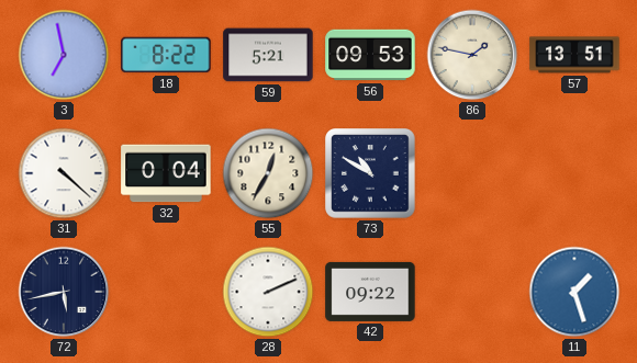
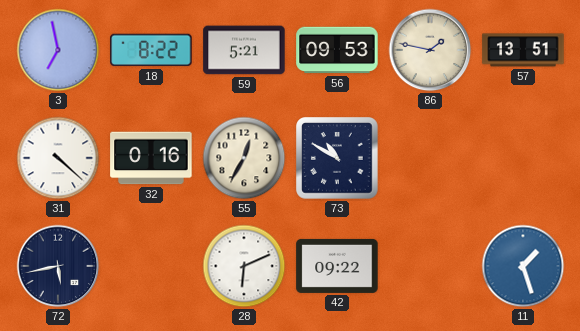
32: 0:04 -> 0:16
28: 2:11 -> 6:11
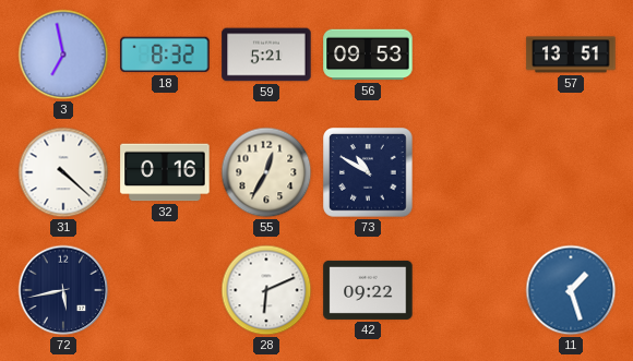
18: 8:22 -> 8:32
86: 1:47 -> none
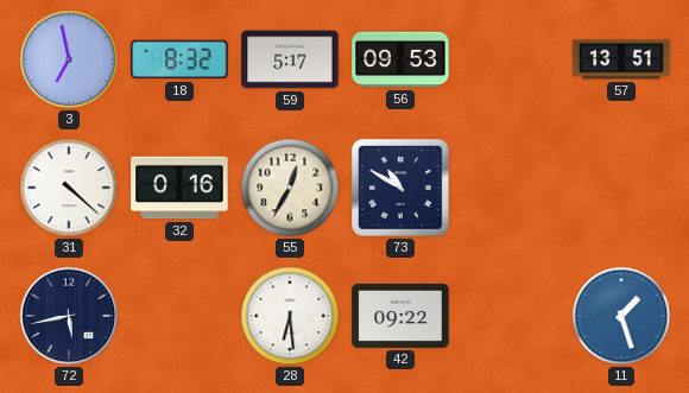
59: 5:21 -> 5:17
28: 6:11 -> 6:29
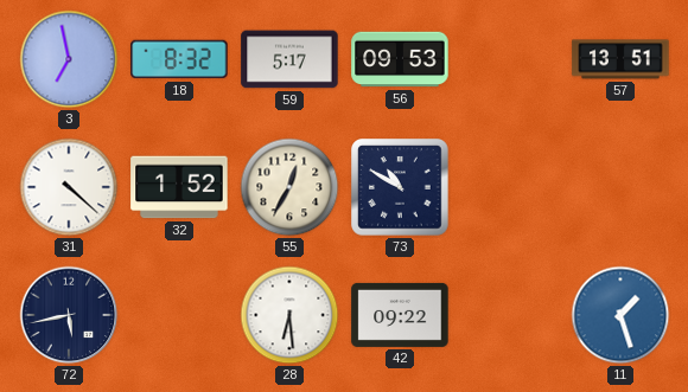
32: 0:16 -> 1:52
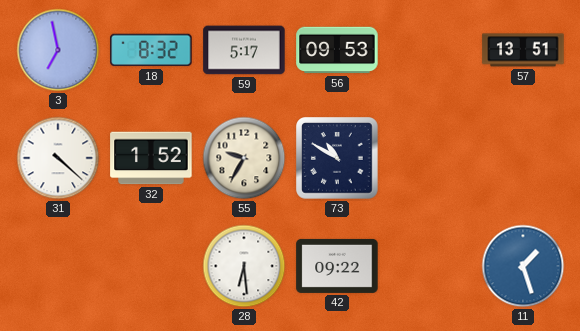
55: 12:35 -> 9:35
72: 5:43 -> none
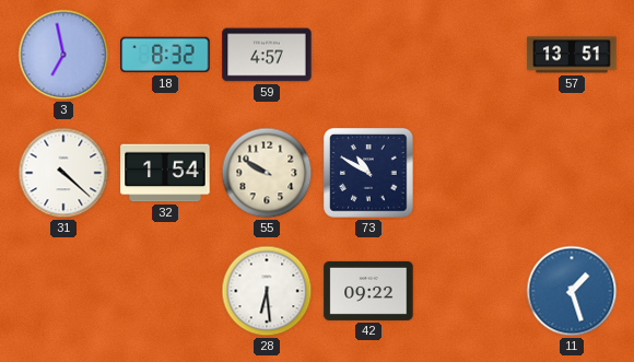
59: 5:17 -> 4:57
56: 09:53 -> none
32: 1:52 -> 1:54
55: 9:35 -> 9:50
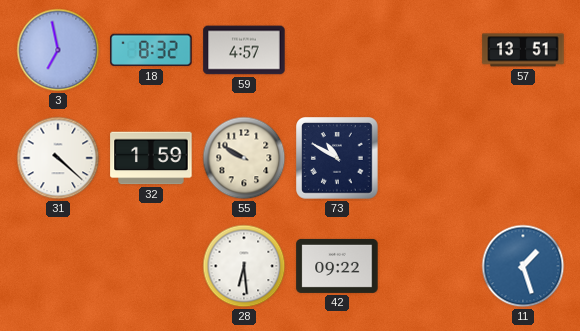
32: 1:54 -> 1:59
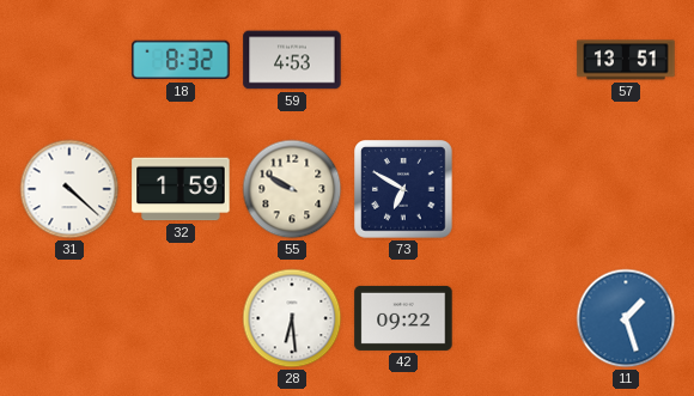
3: 6:58 -> none
59: 4:57 -> 4:53
73: 10:50 -> 6:50
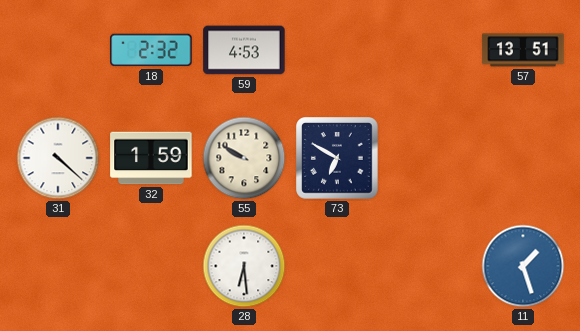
18: 8:32 -> 2:32
42: 09:22 -> none
